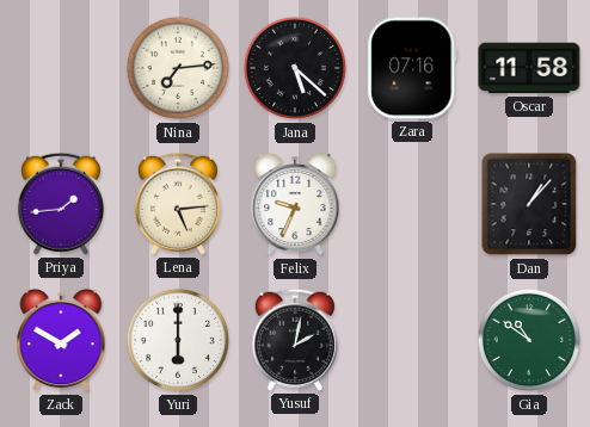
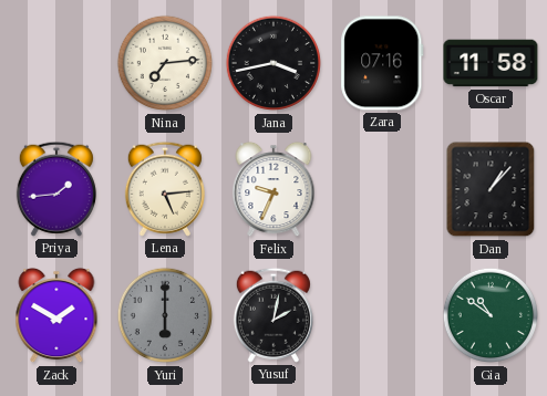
Jana: 5:22 -> 3:43
Yuri dial: white -> grey
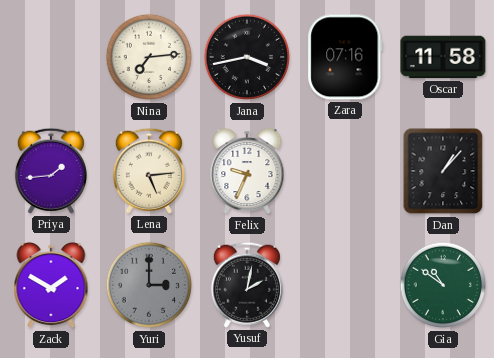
Yuri: 6:00 -> 3:00
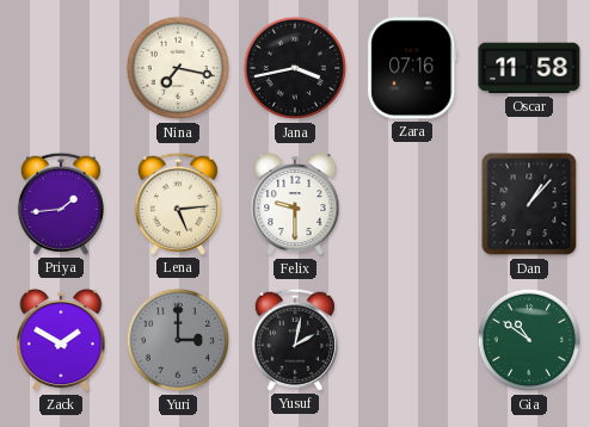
Nina: 7:14 -> 7:17
Felix: 9:34 -> 9:30
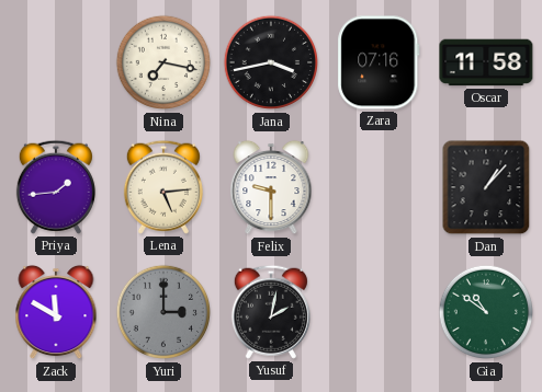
Zack: 1:50 -> 11:50
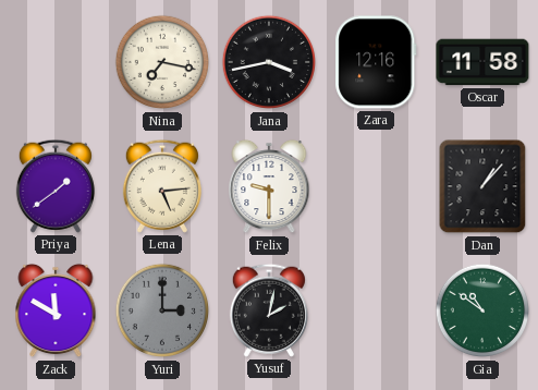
Zara: 07:16 -> 12:16
Priya: 1:44 -> 1:39
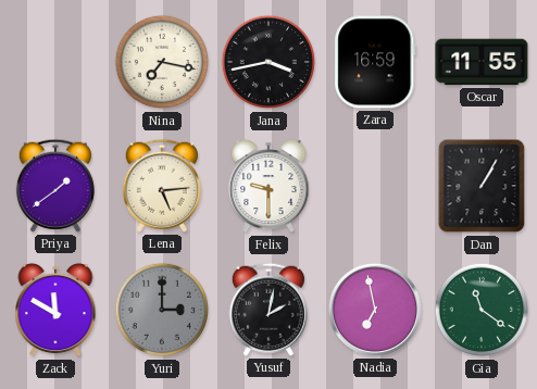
Zara: 12:16 -> 16:59
Oscar: 11:58 -> 11:55
Dan: 1:07 -> 1:05
Nadia: none -> 6:58
Gia: 10:51 -> 11:21
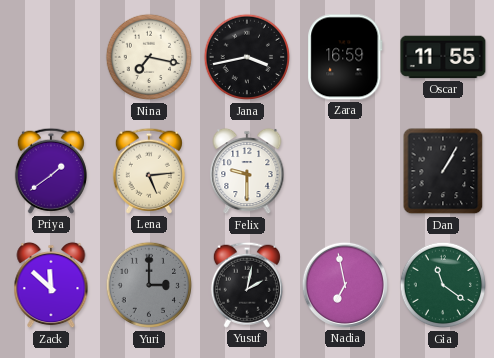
Zack: 11:50 -> 11:52
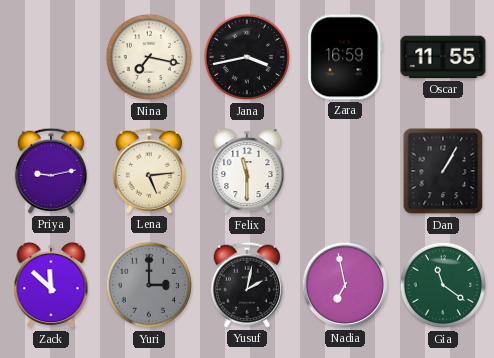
Priya: 1:39 -> 9:13
Felix: 9:30 -> 11:30
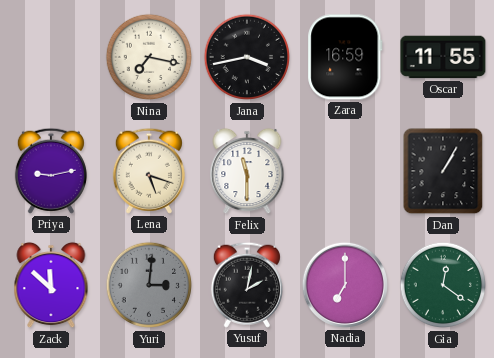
Lena: 5:14 -> 5:18
Yuri: 3:00 -> 3:01
Nadia: 6:58 -> 7:00
Gia: 11:21 -> 12:21
